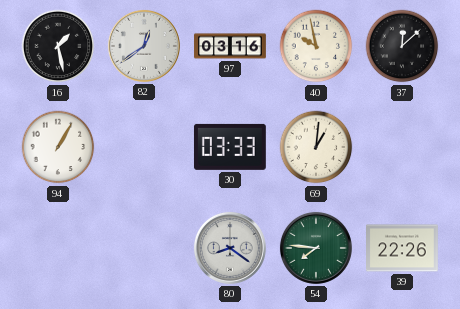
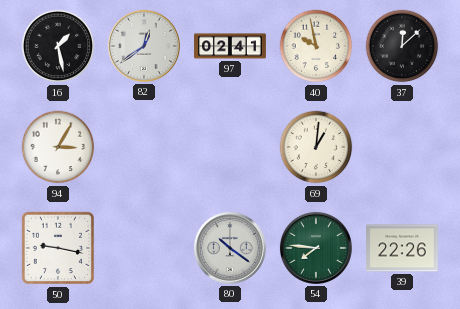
97: 03:16 -> 02:41
94: 1:05 -> 3:05
30: 03:33 -> none
50: none -> 9:17
80: 8:21 -> 10:21
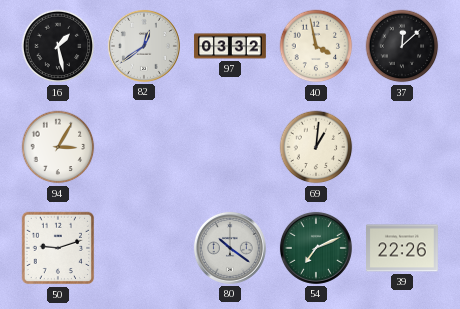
97: 02:41 -> 03:32
40: 9:58 -> 3:58
50: 9:17 -> 9:12
54: 7:46 -> 7:11
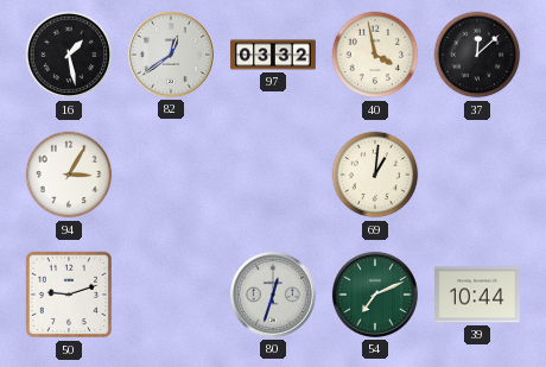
80: 10:21 -> 12:33
39: 22:26 -> 10:44
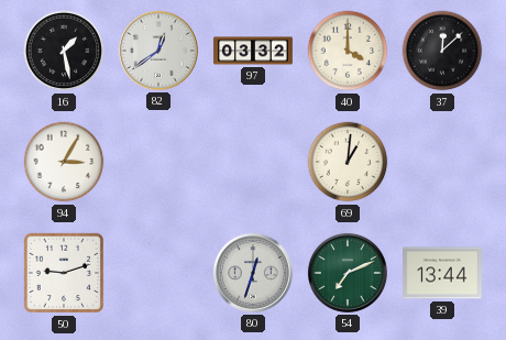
40: 3:58 -> 4:00
39: 10:44 -> 13:44
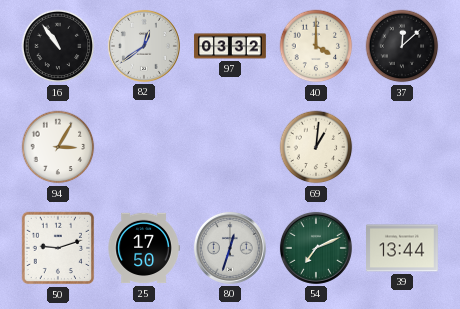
16: 1:28 -> 10:54
25: none -> 17:50
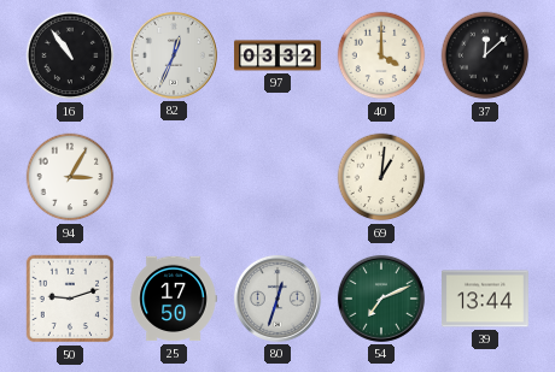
82: 12:39 -> 12:34
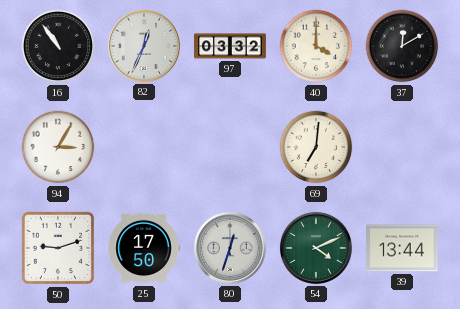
37: 12:08 -> 12:10
69: 1:01 -> 7:01
54: 7:11 -> 4:11
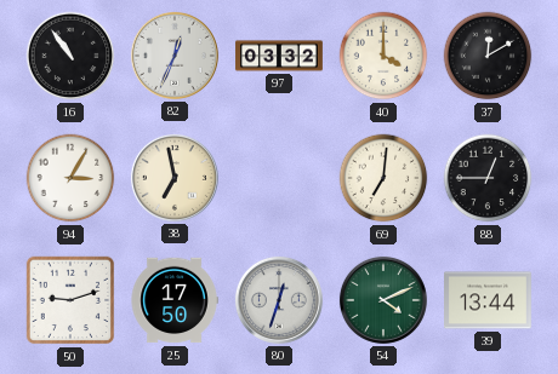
38: none -> 6:58
88: none -> 12:45
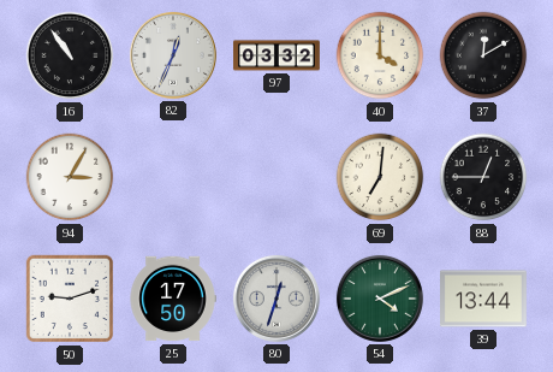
38: 6:58 -> none
